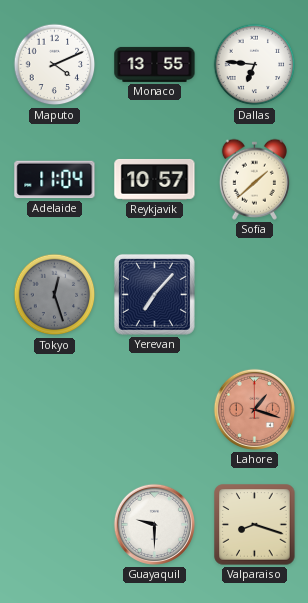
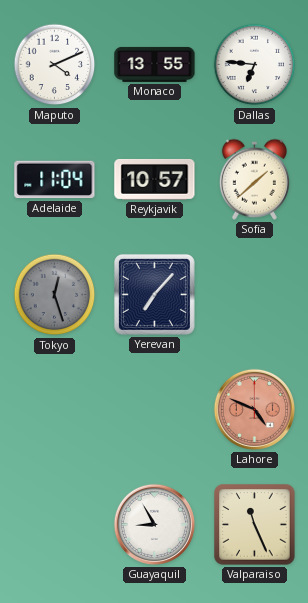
Lahore: 1:18 -> 4:49
Guayaquil: 9:30 -> 8:55
Valparaiso: 8:18 -> 11:26
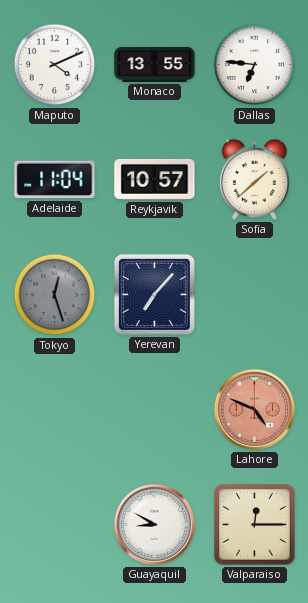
Guayaquil: 8:55 -> 8:50
Valparaiso: 11:26 -> 12:15
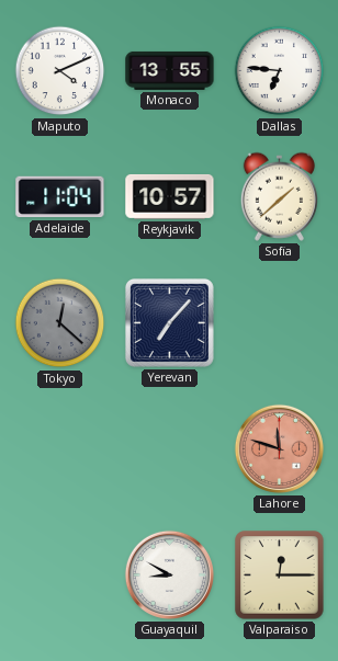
Tokyo: 12:27 -> 12:22
Lahore: 4:49 -> 11:48
